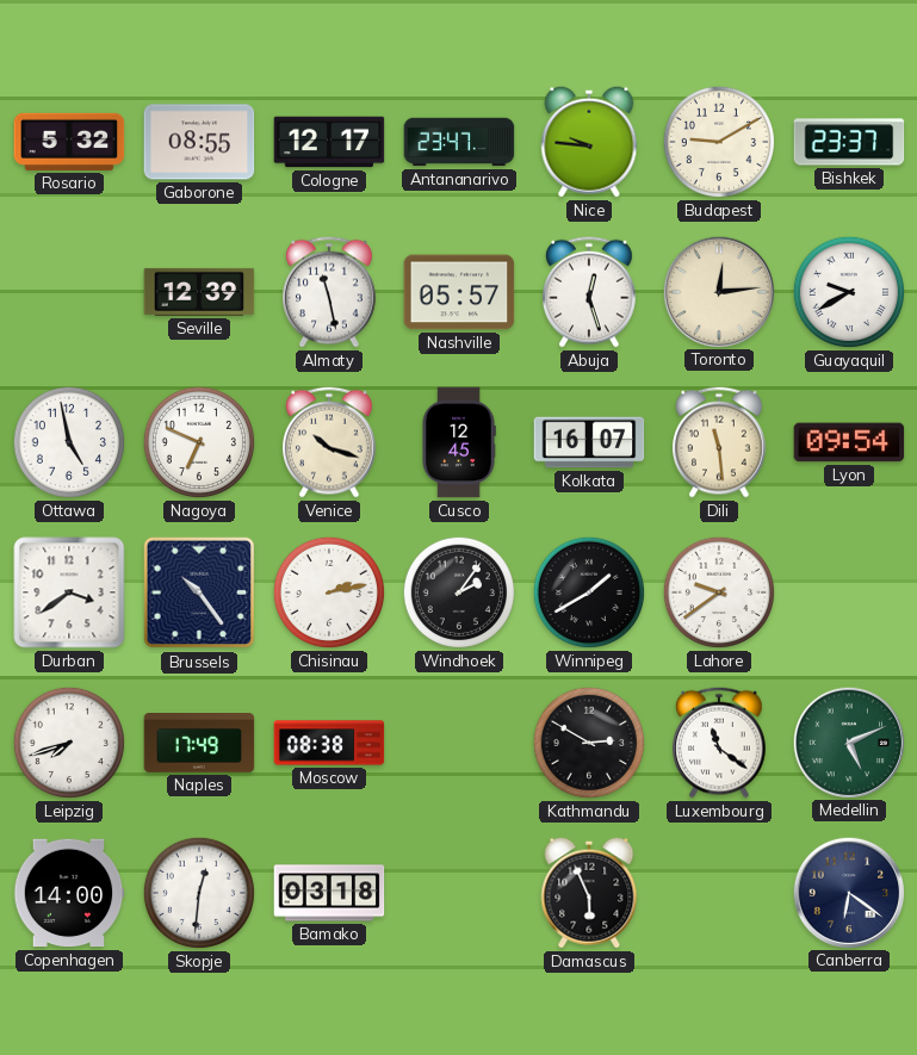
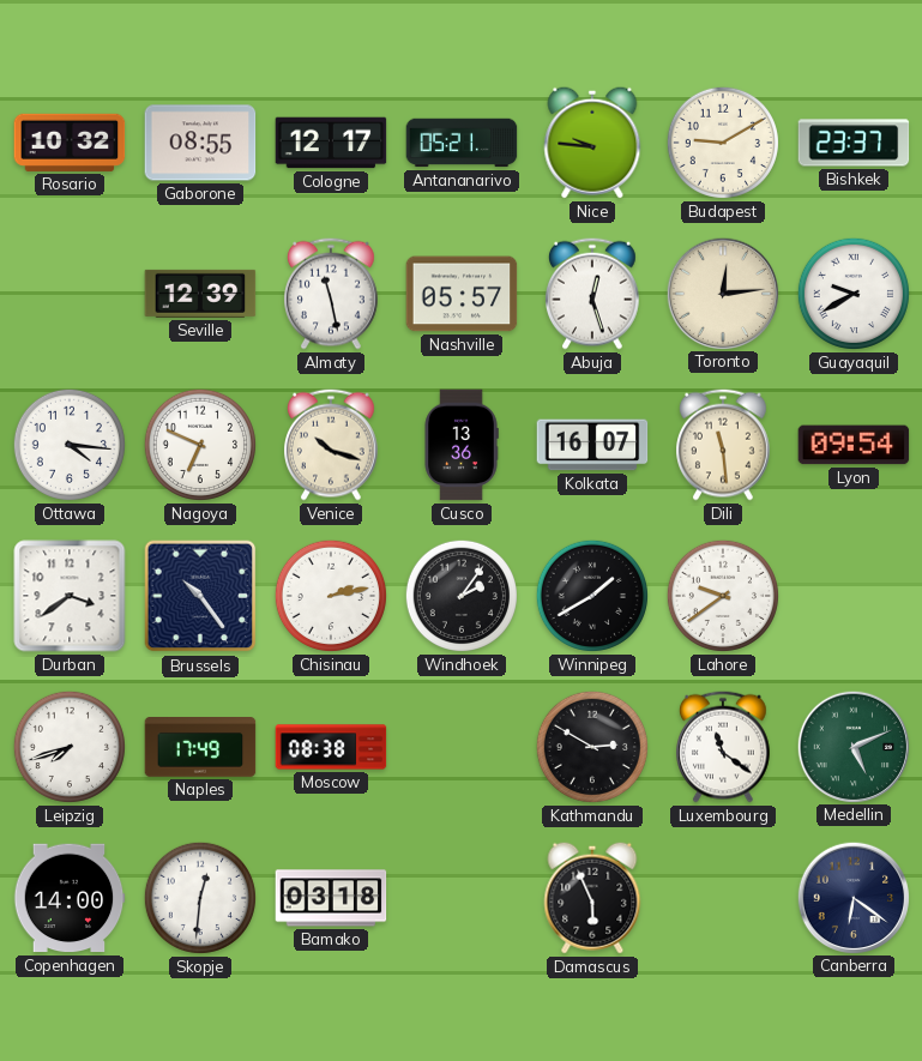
Rosario: 5:32 -> 10:32
Antananarivo: 23:47 -> 05:21
Ottawa: 4:58 -> 4:16
Cusco: 12:45 -> 13:36
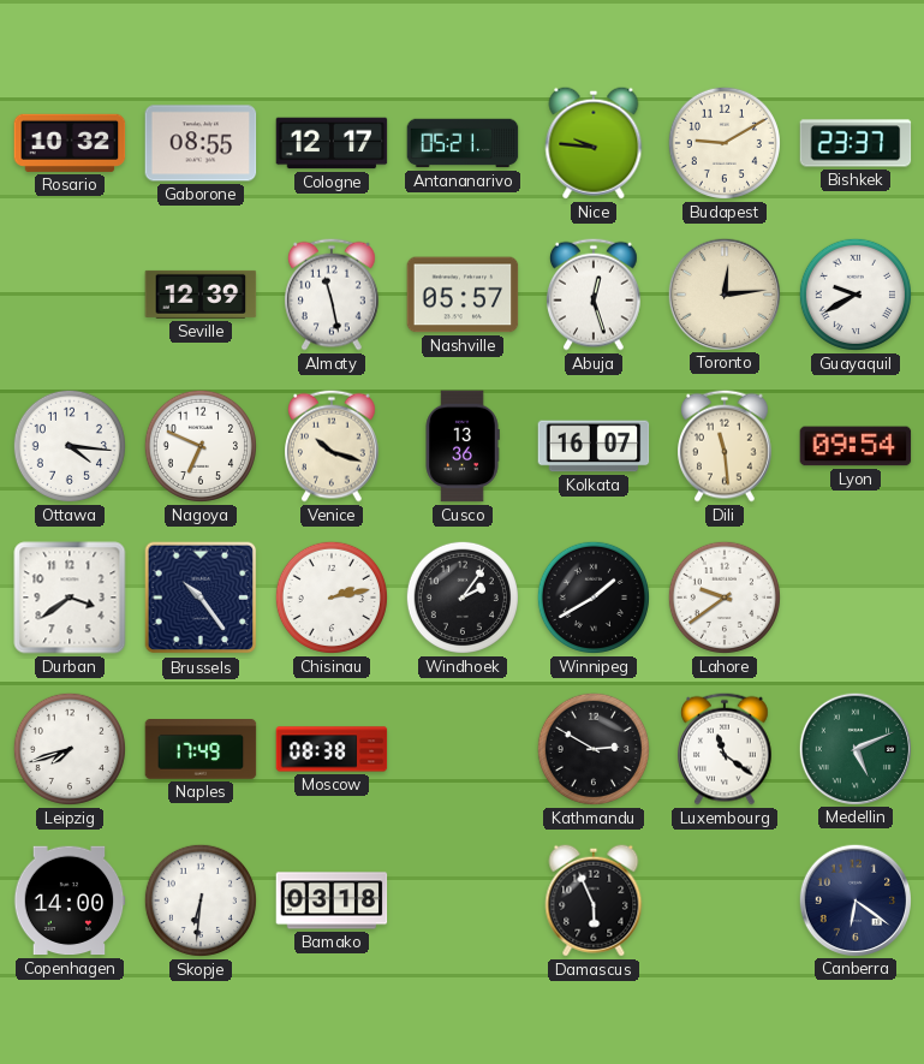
Skopje: 12:31 -> 6:31
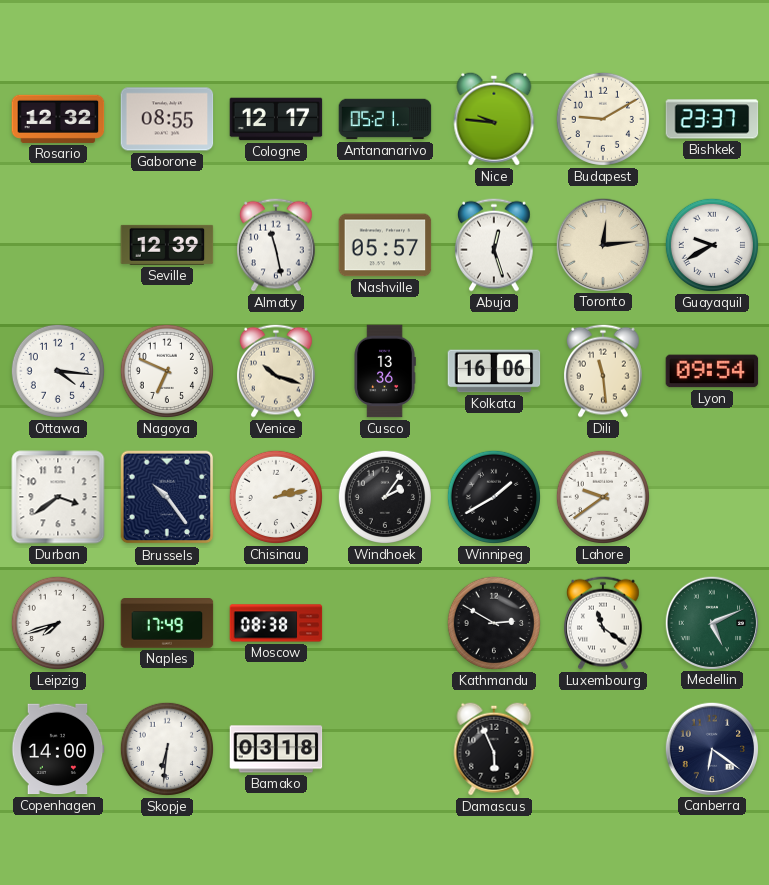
Rosario: 10:32 -> 12:32
Kolkata: 16:07 -> 16:06
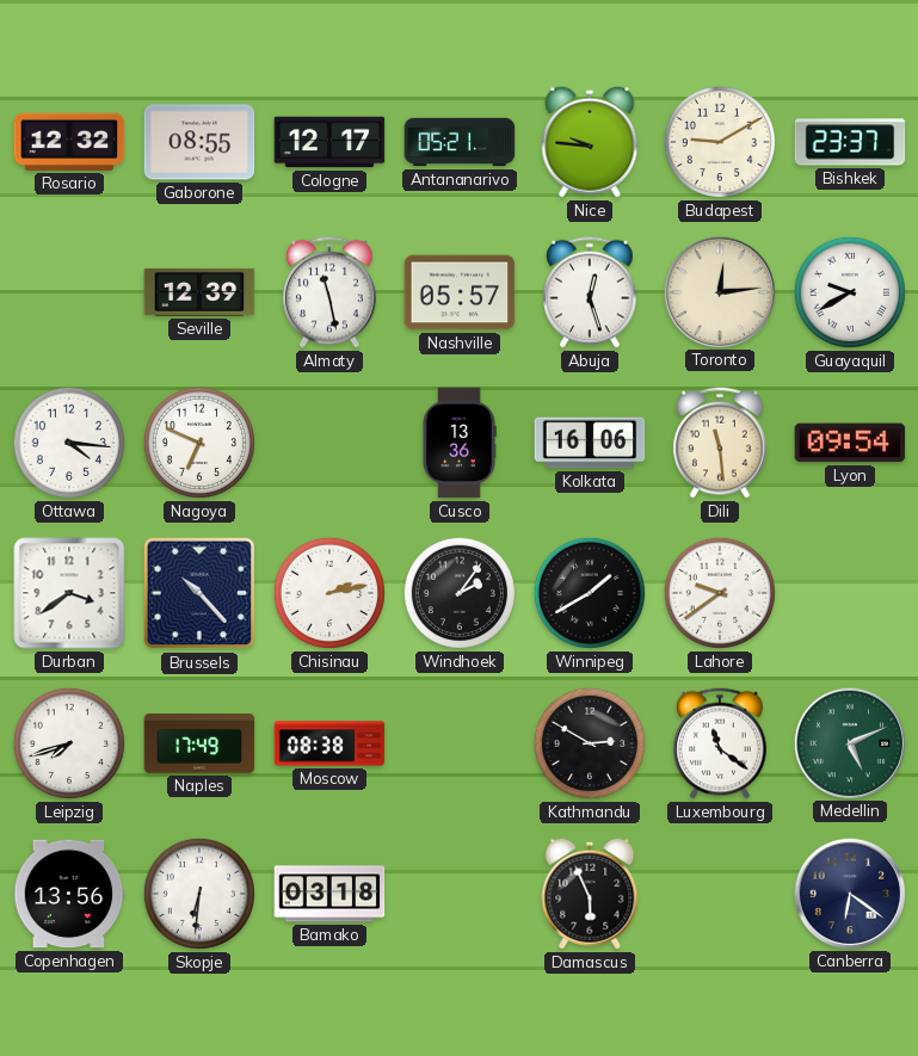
Venice: 10:18 -> none
Brussels: 10:24 -> 10:23
Copenhagen: 14:00 -> 13:56
